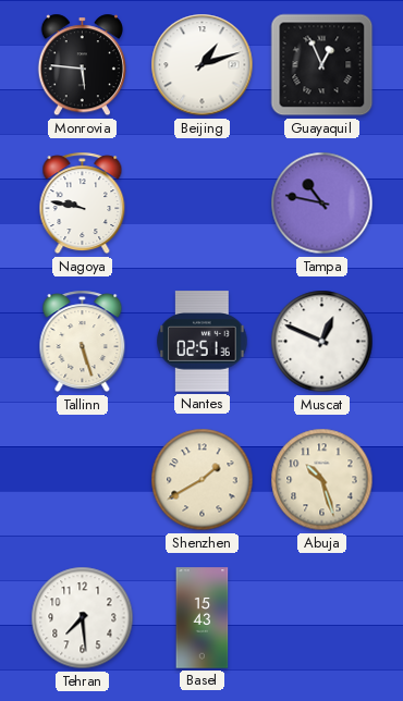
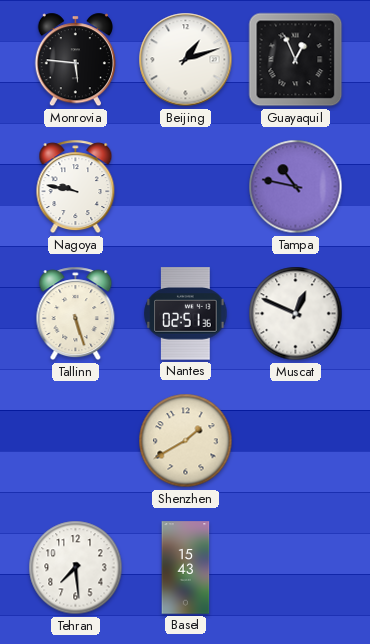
Abuja: 10:27 -> none
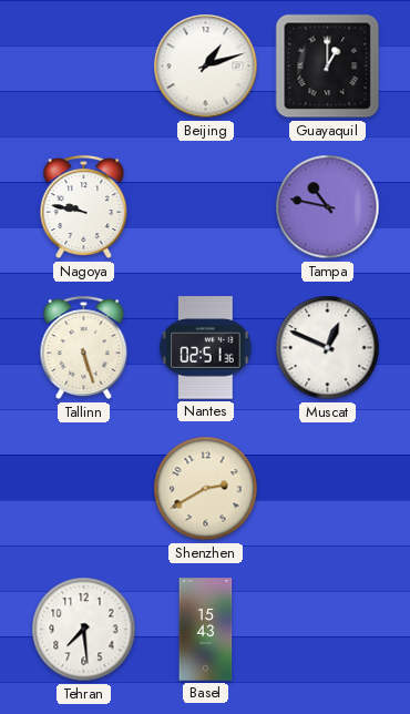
Monrovia: 5:46 -> none
Guayaquil: 12:56 -> 1:00
Shenzhen: 1:40 -> 2:40
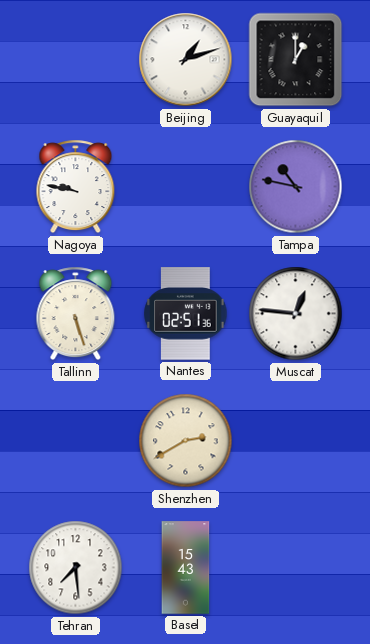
Muscat: 12:49 -> 12:46
